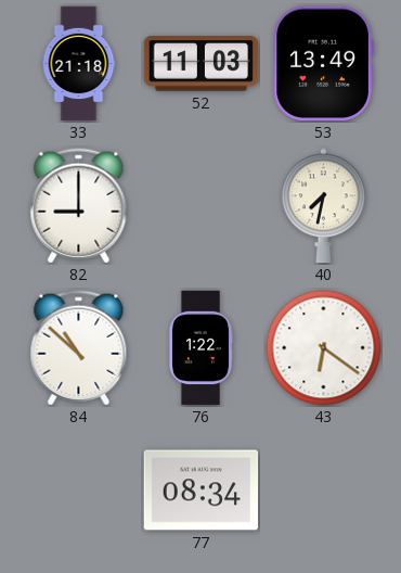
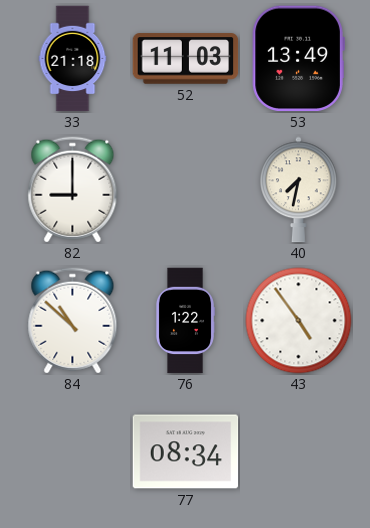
43: 6:21 -> 4:54
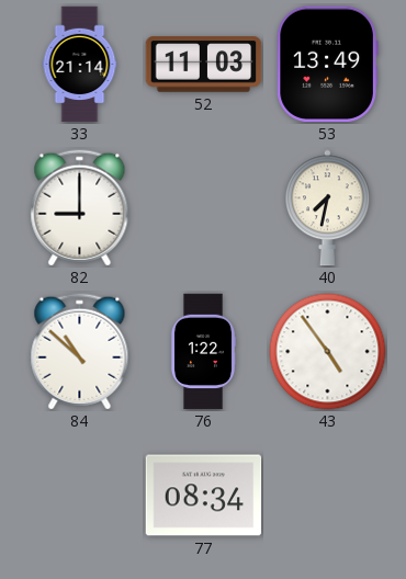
33: 21:18 -> 21:14
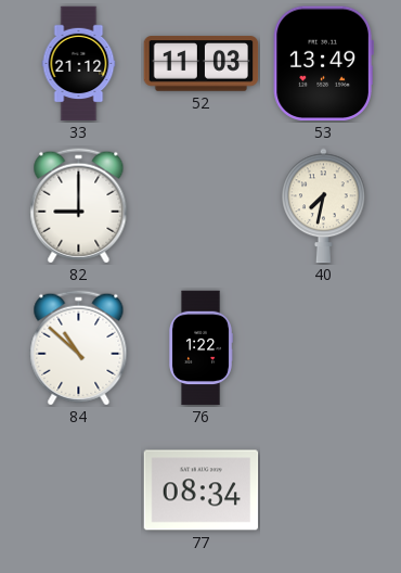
33: 21:14 -> 21:12
43: 4:54 -> none
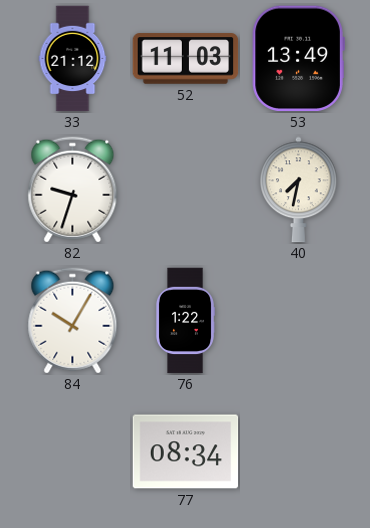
82: 9:00 -> 9:33
84: 10:52 -> 10:05
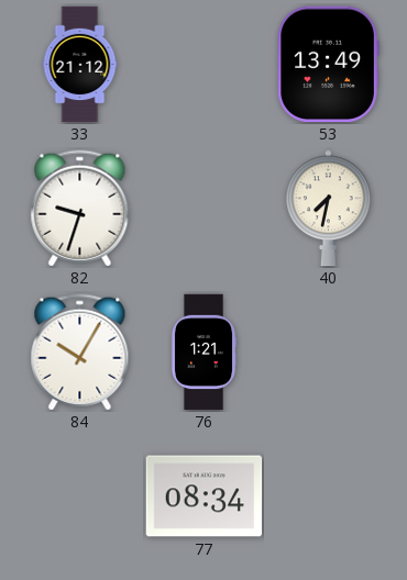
52: 11:03 -> none
76: 1:22 -> 1:21
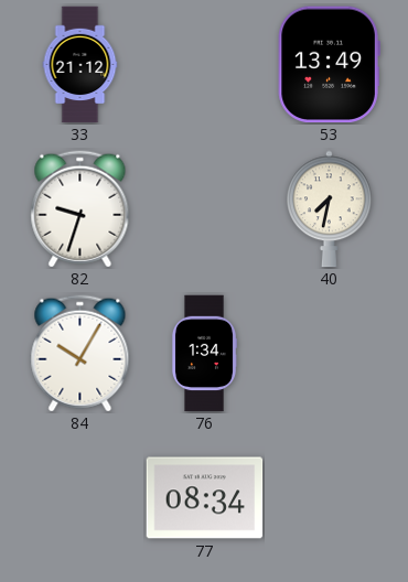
76: 1:21 -> 1:34
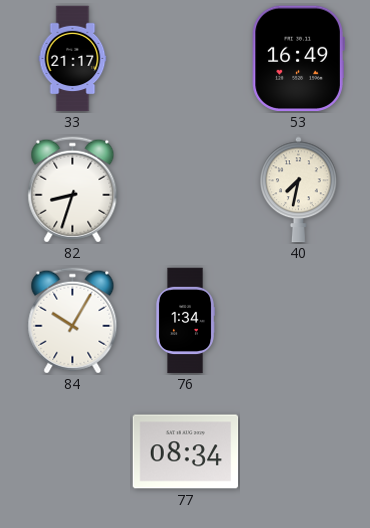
33: 21:12 -> 21:17
53: 13:49 -> 16:49
82: 9:33 -> 8:33
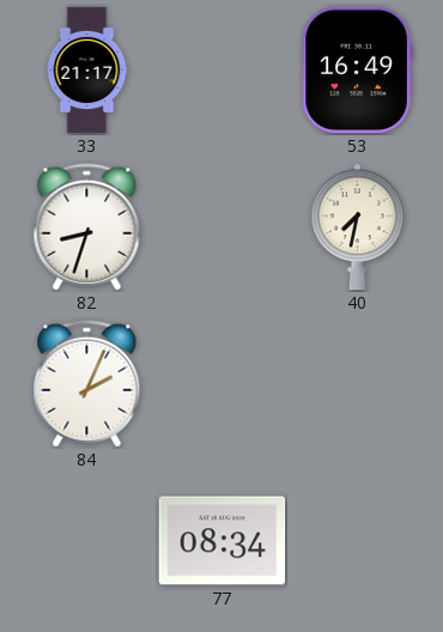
84: 10:05 -> 2:04
76: 1:34 -> none
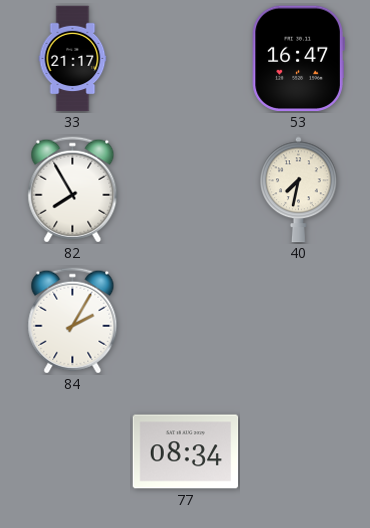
53: 16:49 -> 16:47
82: 8:33 -> 7:55
84: 2:04 -> 2:05
